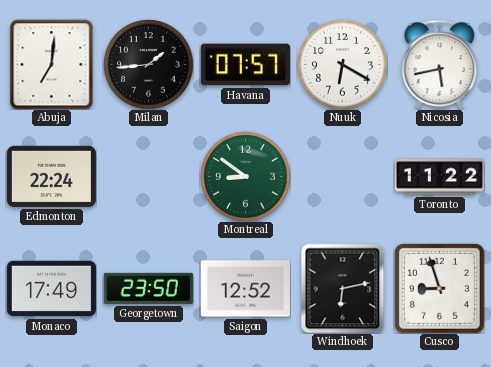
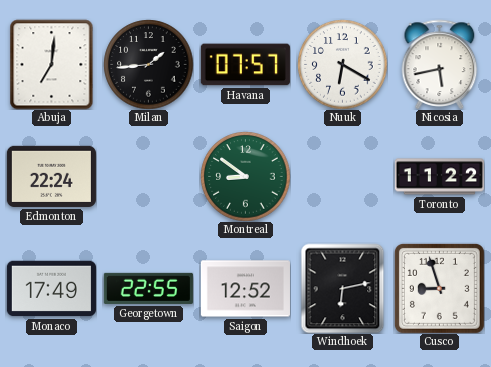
Georgetown: 23:50 -> 22:55
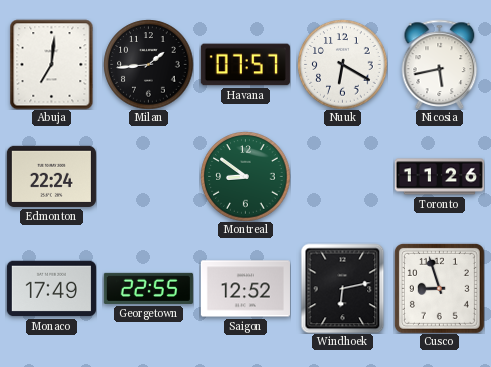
Toronto: 11:22 -> 11:26
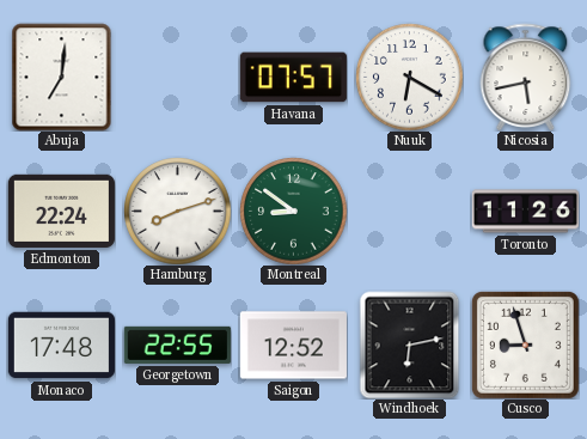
Milan: 1:44 -> none
Hamburg: none -> 8:12
Monaco: 17:49 -> 17:48
